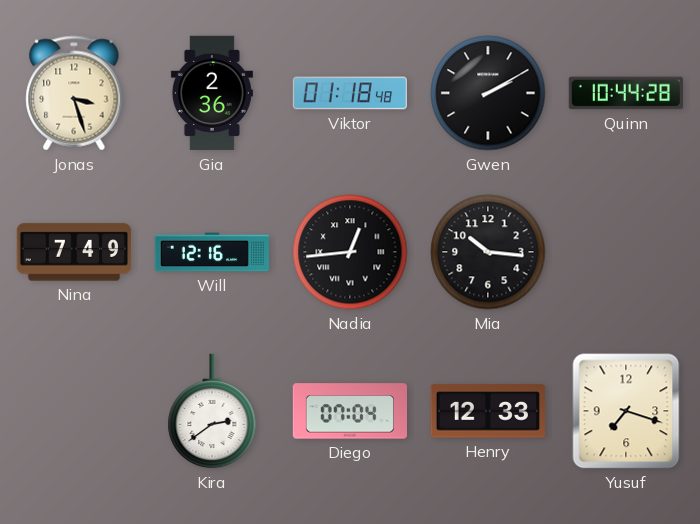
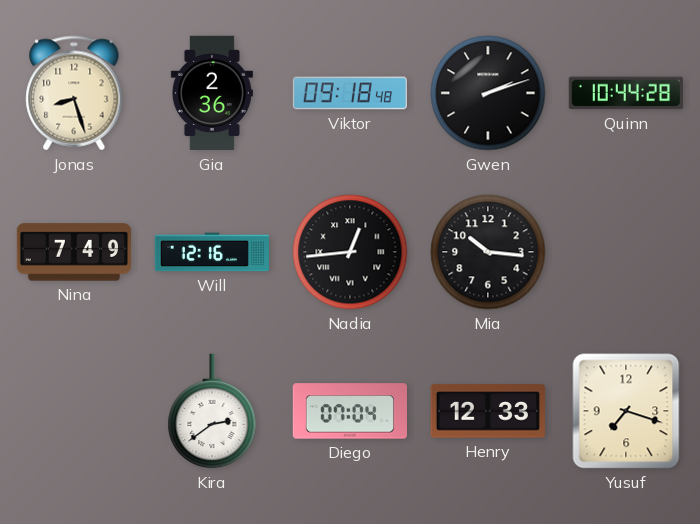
Jonas: 3:27 -> 8:27
Viktor: 01:18 -> 09:18
Gwen: 2:10 -> 2:12
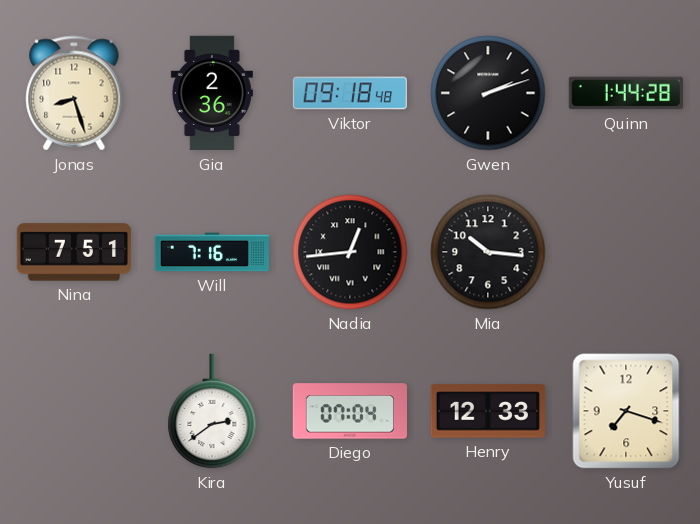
Quinn: 10:44 -> 1:44
Nina: 7:49 -> 7:51
Will: 12:16 -> 7:16
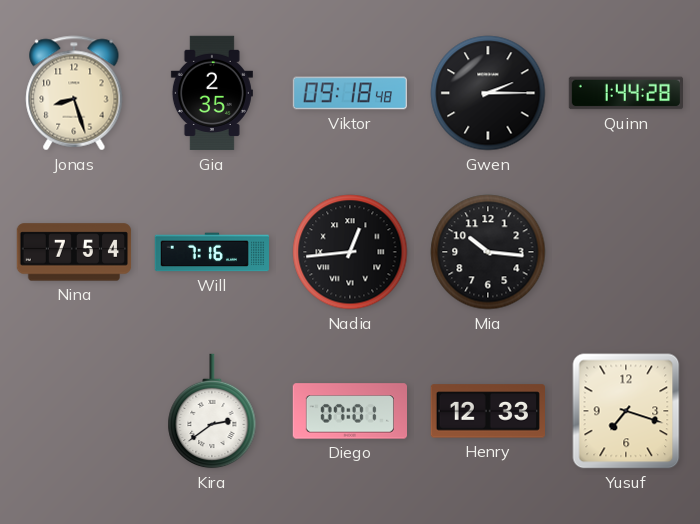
Gia: 2:36 -> 2:35
Gwen: 2:12 -> 2:15
Nina: 7:51 -> 7:54
Diego: 07:04 -> 07:01
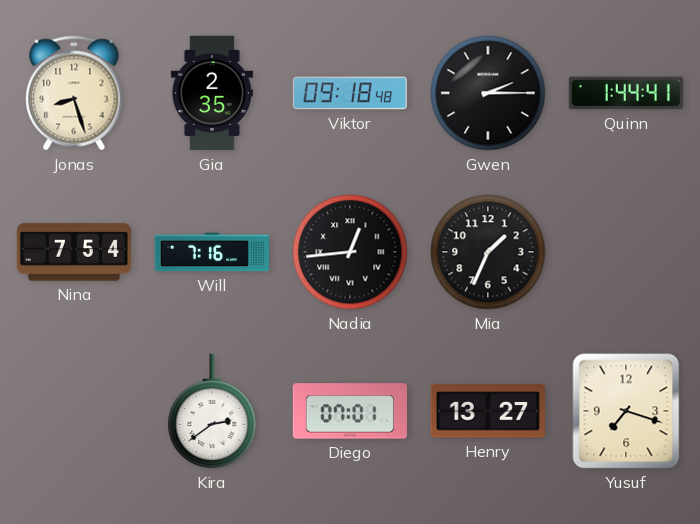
Quinn: 1:44:28 -> 1:44:41
Mia: 10:16 -> 1:34
Henry: 12:33 -> 13:27
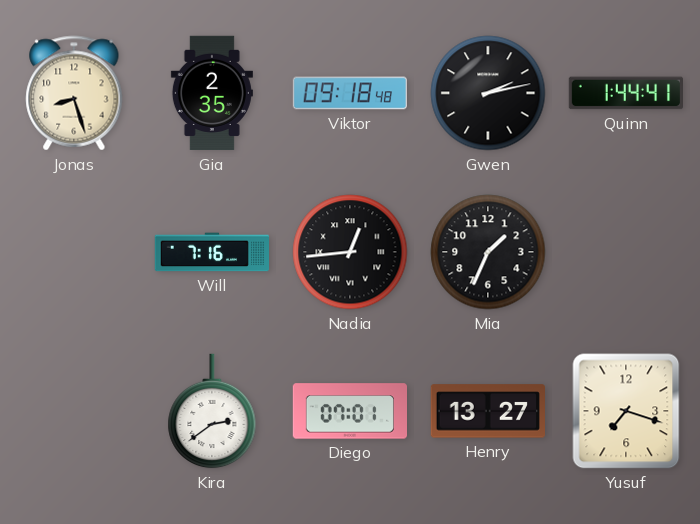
Gwen: 2:15 -> 2:13
Nina: 7:54 -> none
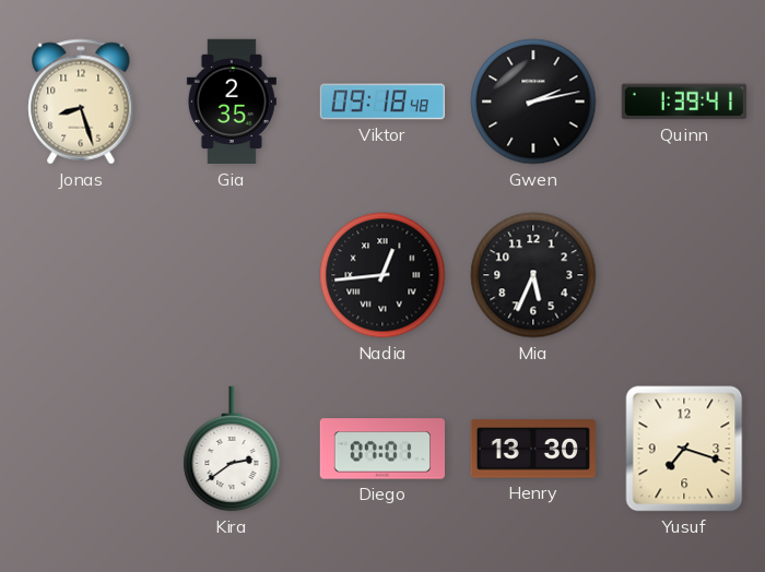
Quinn: 1:44 -> 1:39
Will: 7:16 -> none
Mia: 1:34 -> 5:34
Henry: 13:27 -> 13:30
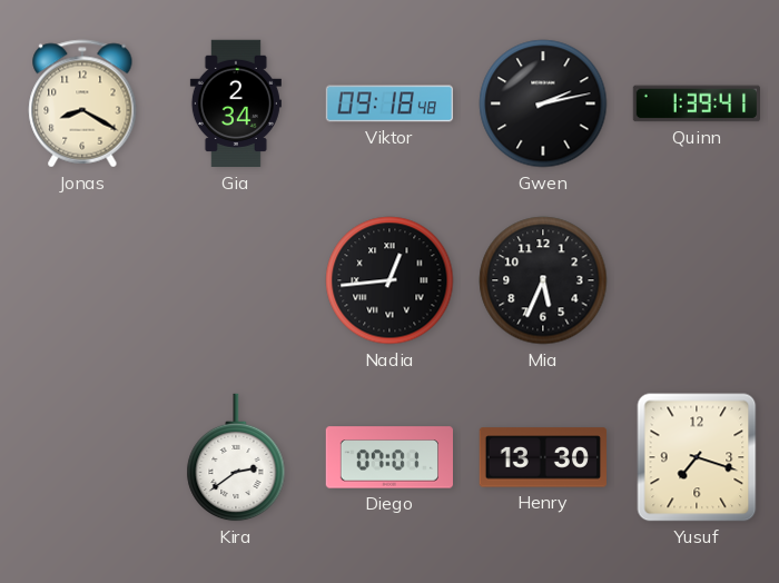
Jonas: 8:27 -> 8:20
Gia: 2:35 -> 2:34
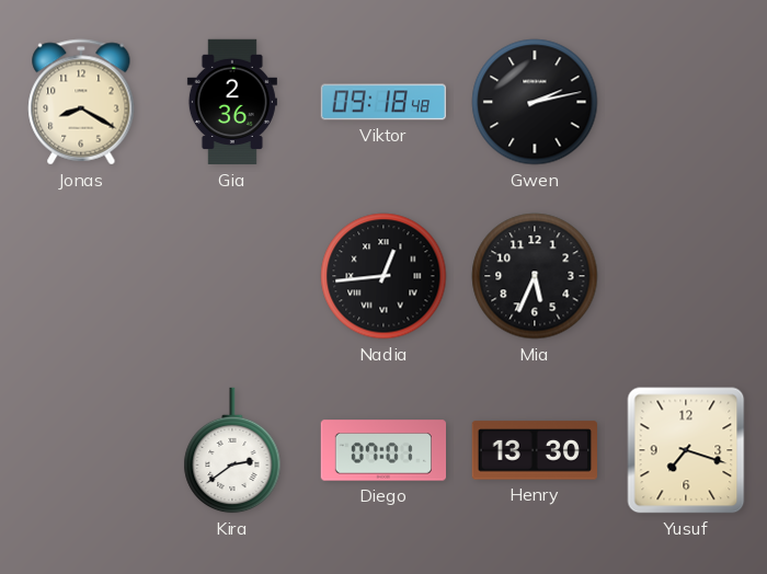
Gia: 2:34 -> 2:36
Quinn: 1:39 -> none
